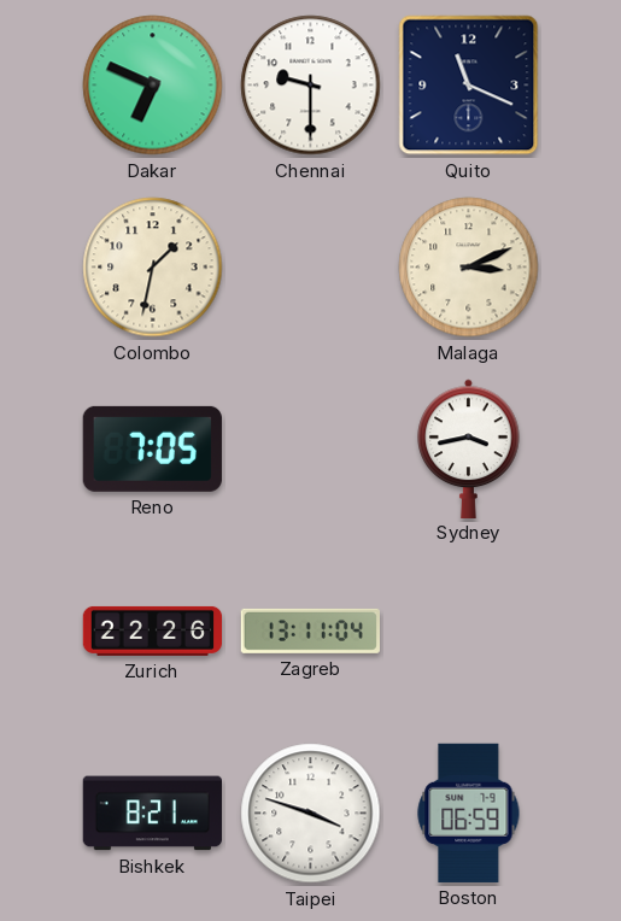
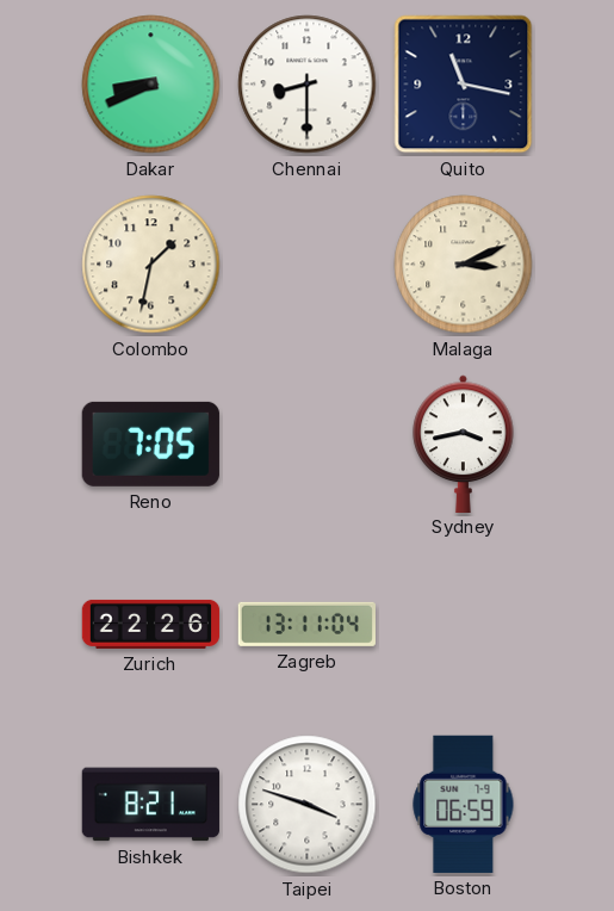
Dakar: 6:49 -> 8:41
Chennai: 9:30 -> 8:30
Quito: 11:19 -> 11:17
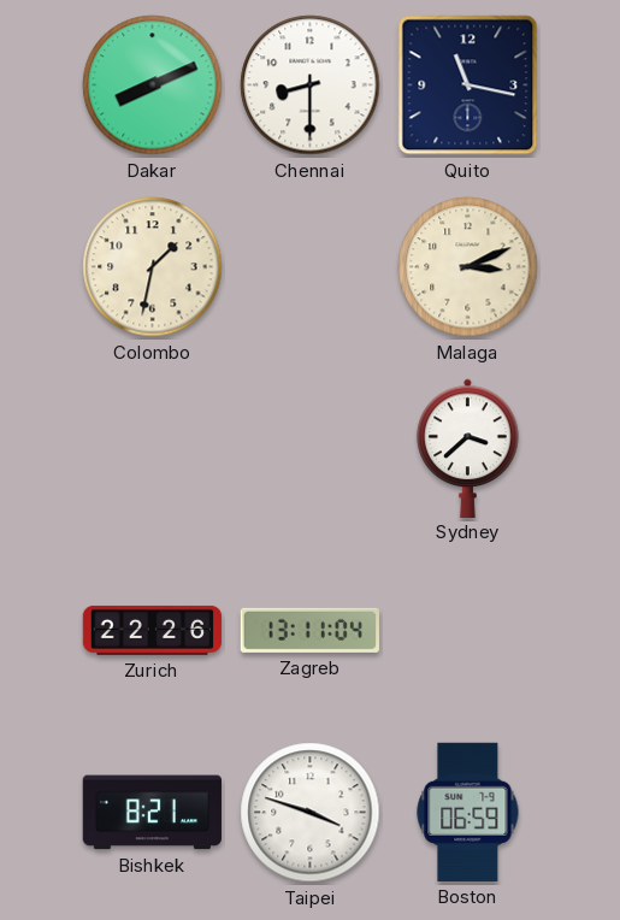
Dakar: 8:41 -> 8:11
Reno: 7:05 -> none
Sydney: 3:43 -> 3:38
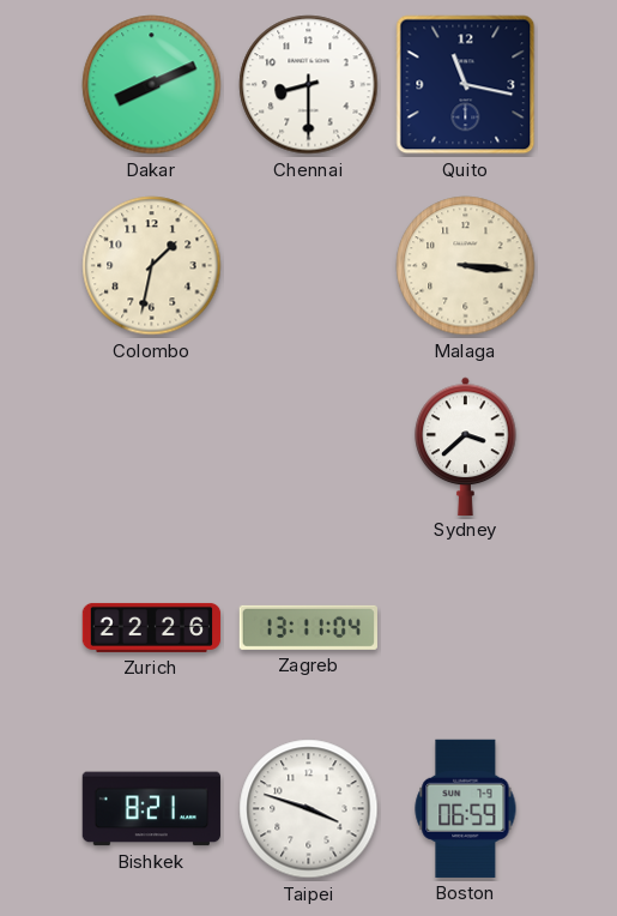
Malaga: 3:11 -> 3:16
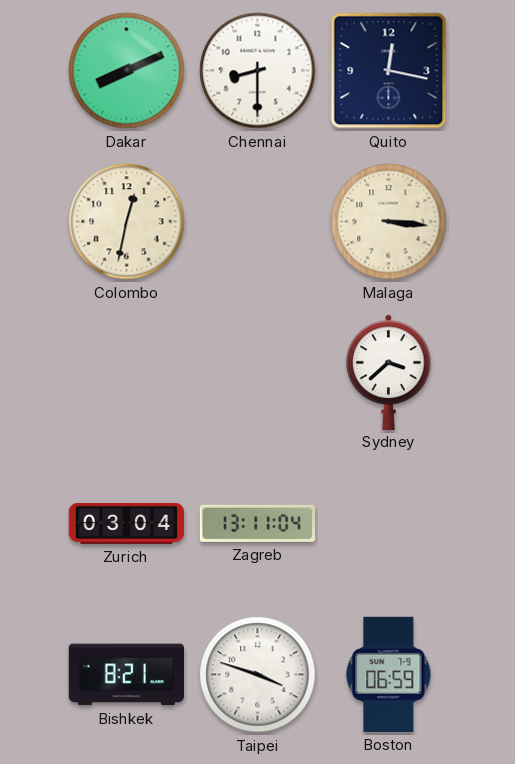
Quito: 11:17 -> 12:17
Colombo: 1:32 -> 12:32
Zurich: 22:26 -> 03:04
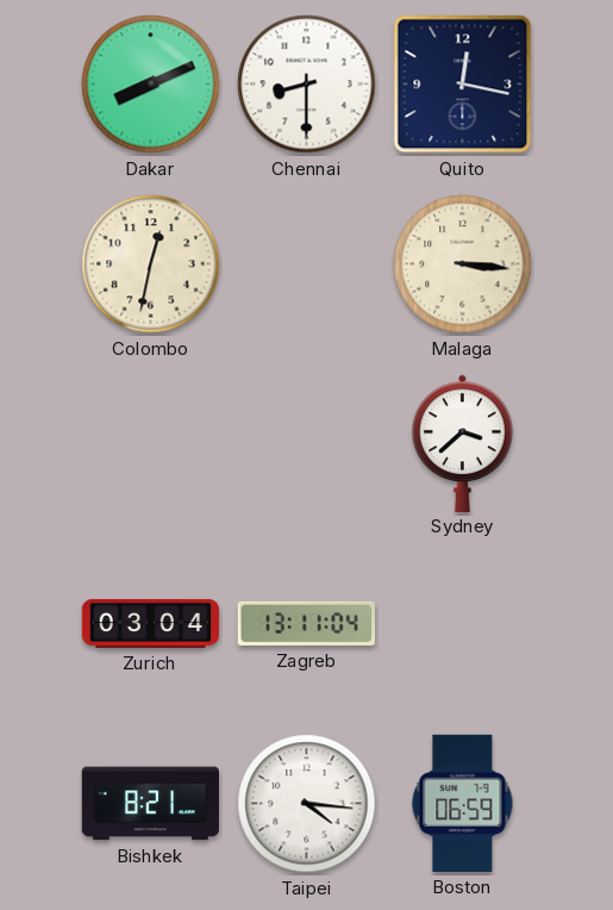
Taipei: 3:48 -> 4:16
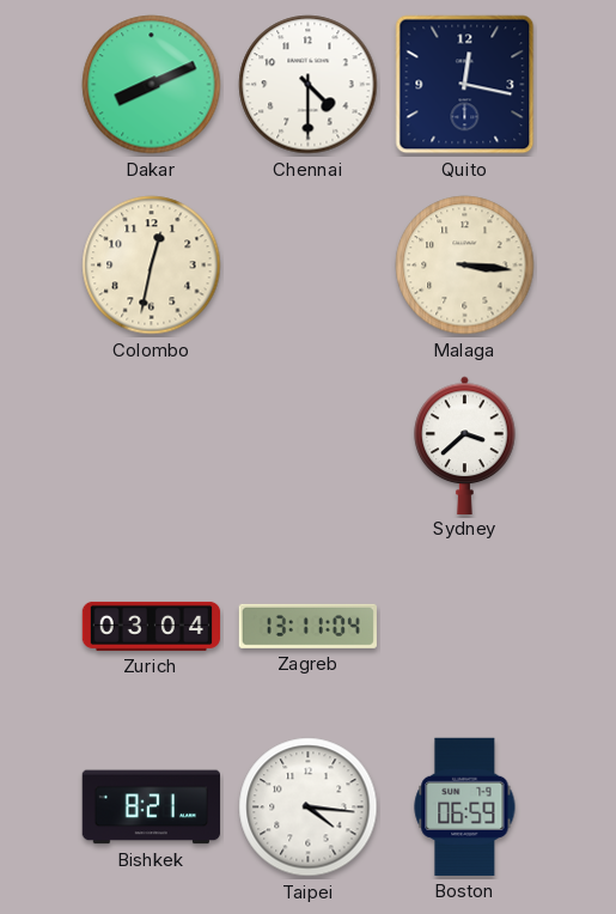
Chennai: 8:30 -> 4:30
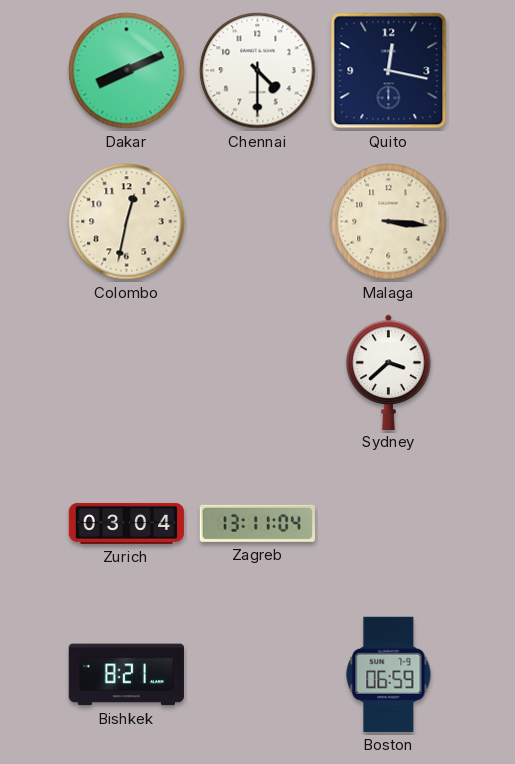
Taipei: 4:16 -> none
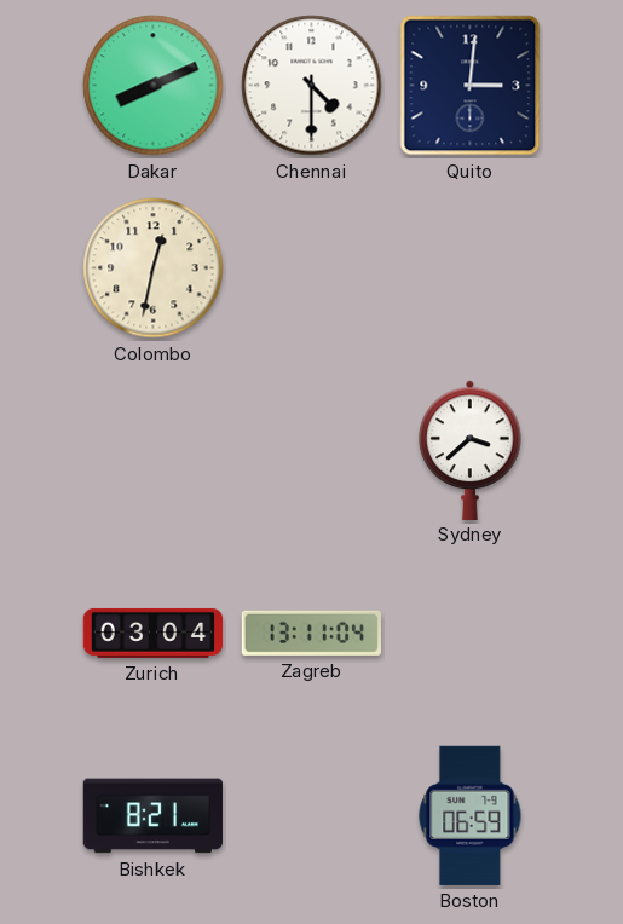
Quito: 12:17 -> 3:01
Malaga: 3:16 -> none
